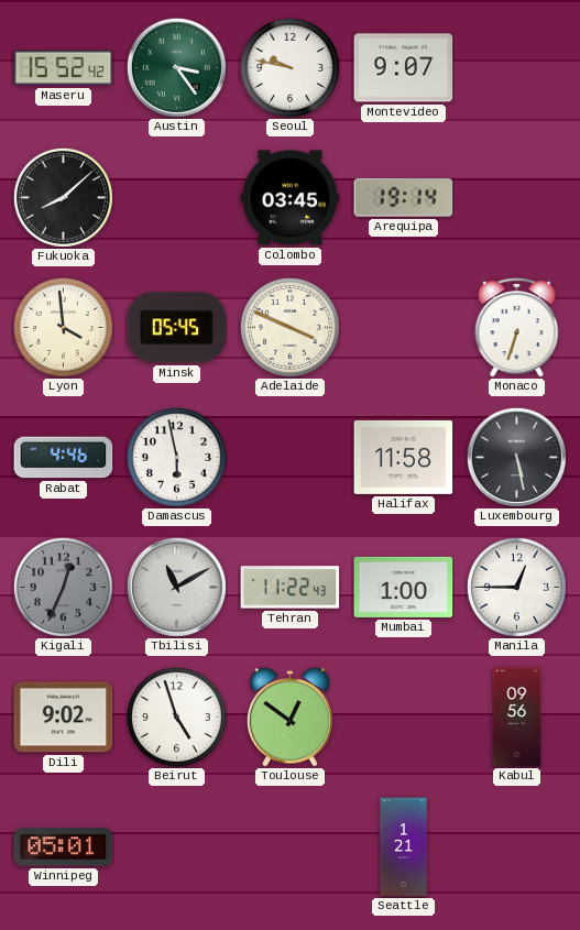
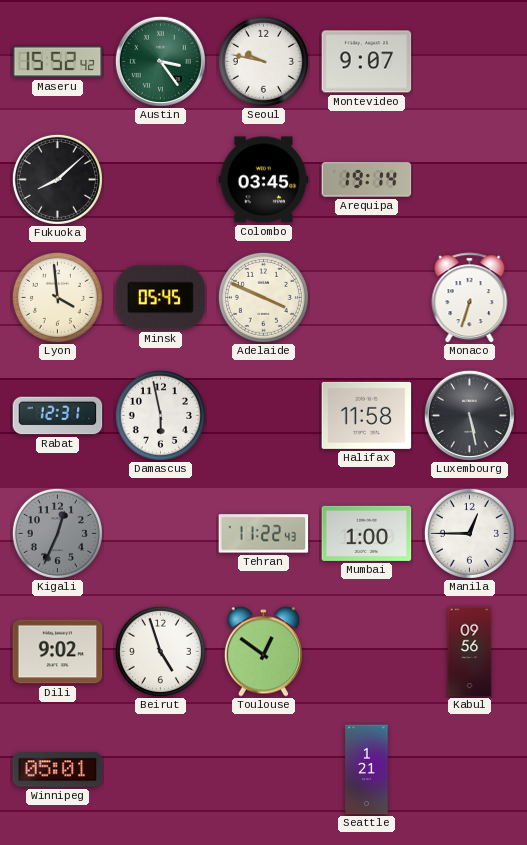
Rabat: 4:46 -> 12:31
Tbilisi: 11:10 -> none
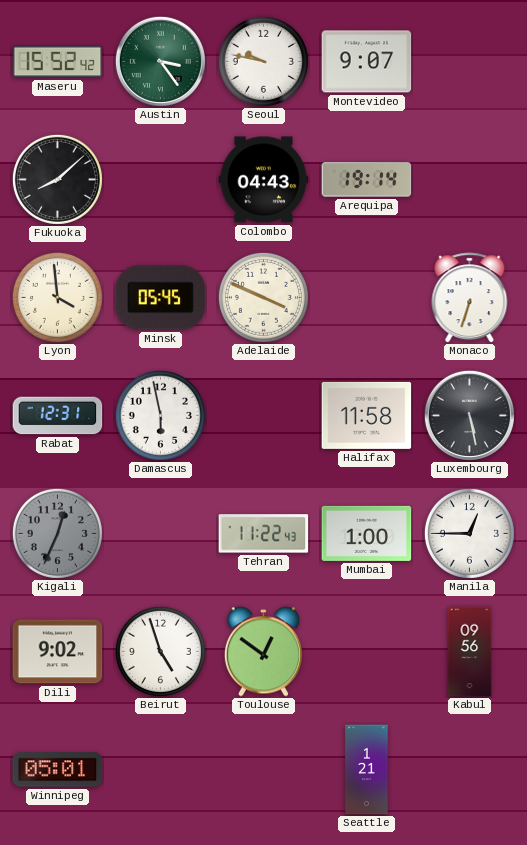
Colombo: 03:45 -> 04:43
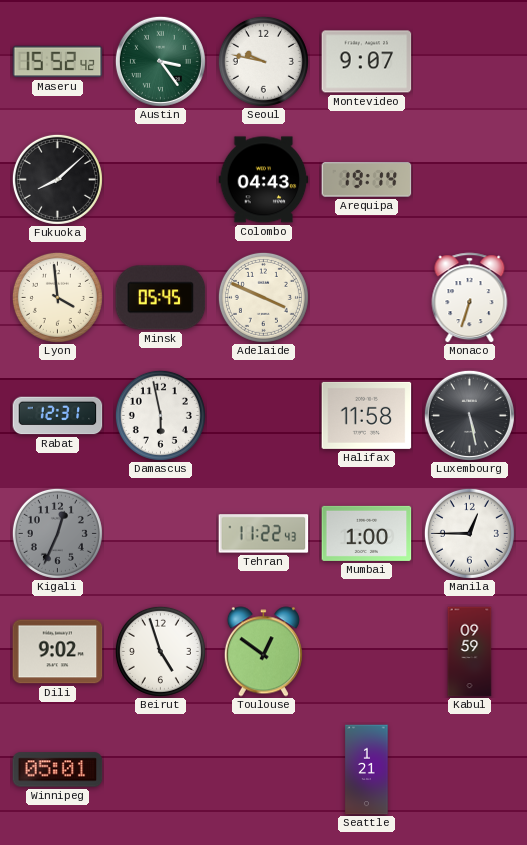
Kabul: 09:56 -> 09:59
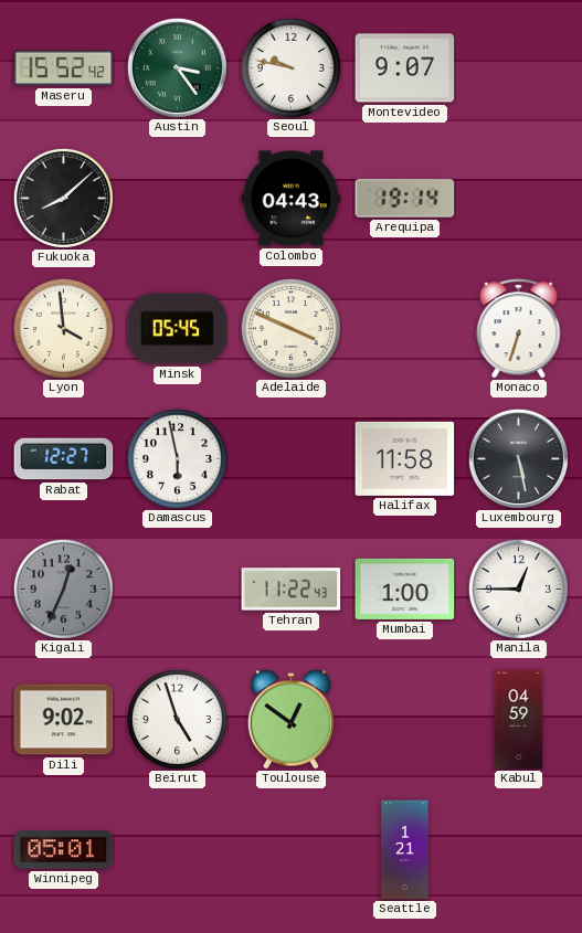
Rabat: 12:31 -> 12:27
Kabul: 09:59 -> 04:59
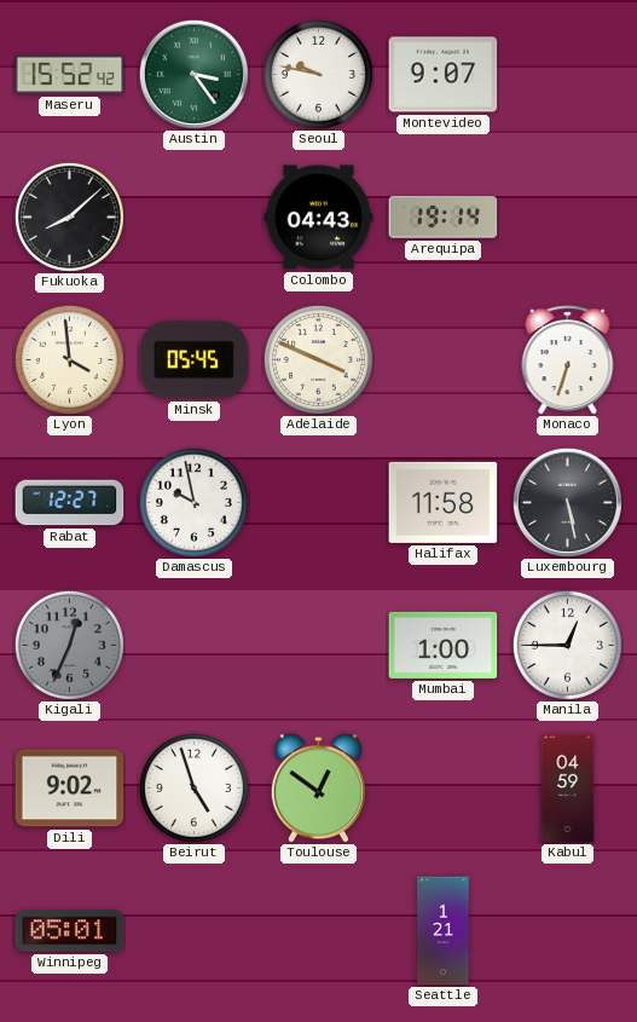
Damascus: 5:58 -> 9:58
Tehran: 11:22 -> none
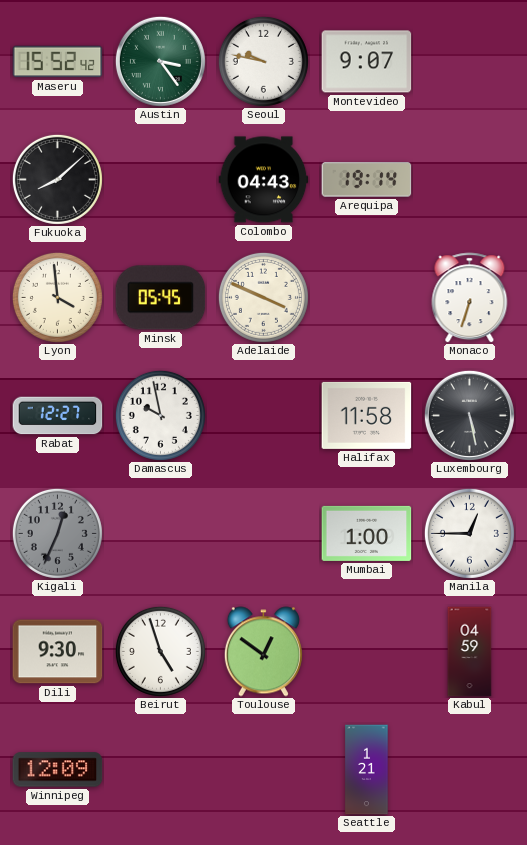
Dili: 9:02 -> 9:30
Winnipeg: 05:01 -> 12:09
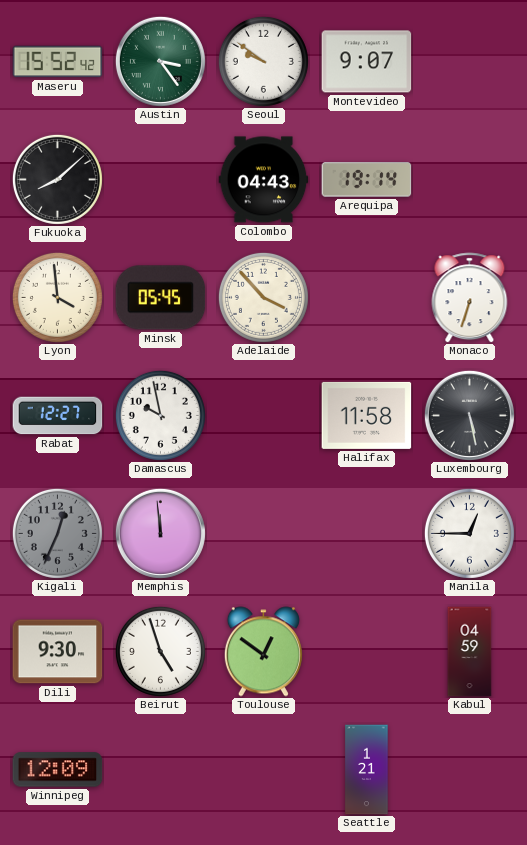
Seoul: 9:47 -> 9:51
Adelaide: 3:49 -> 3:53
Memphis: none -> 11:59
Mumbai: 1:00 -> none
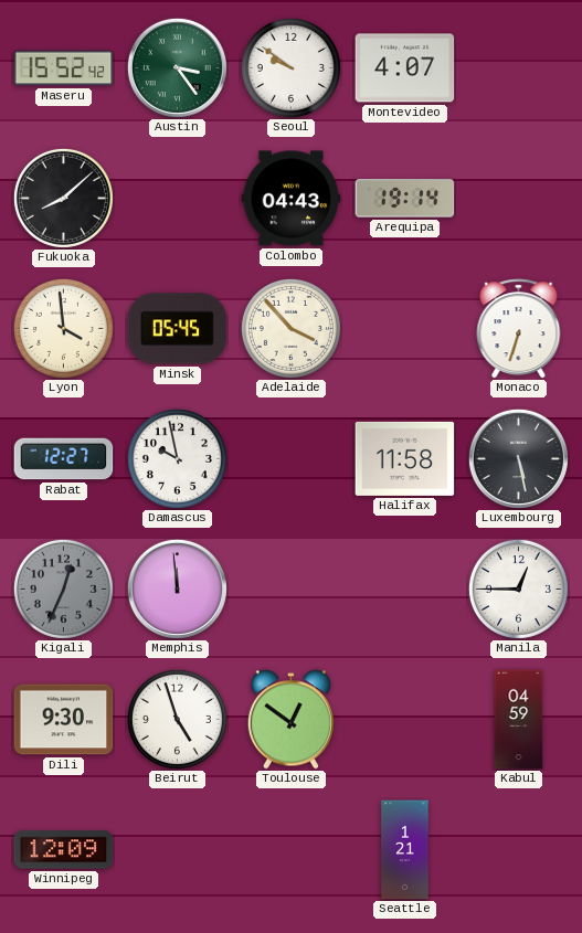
Montevideo: 9:07 -> 4:07
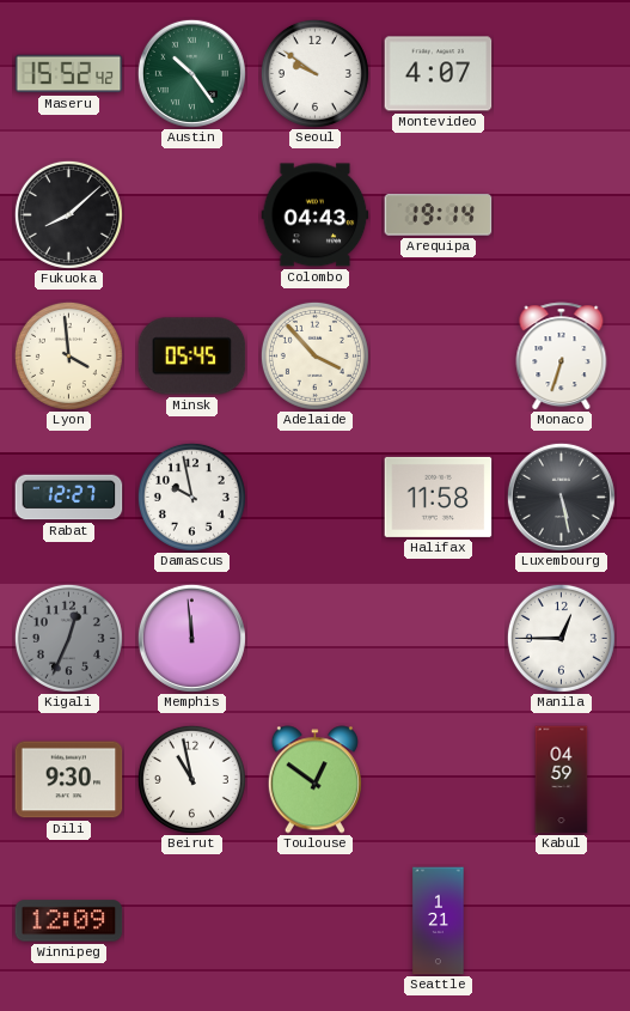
Austin: 3:24 -> 10:24
Beirut: 4:57 -> 10:58
